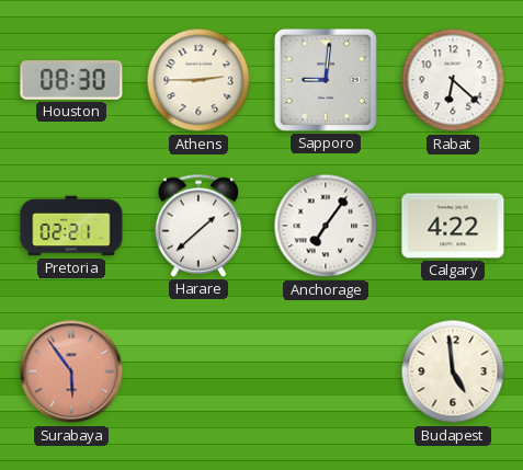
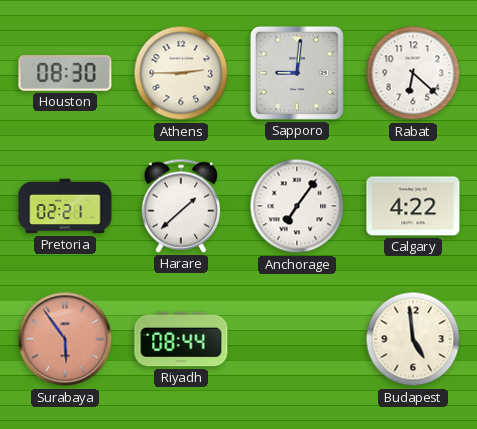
Riyadh: none -> 08:44
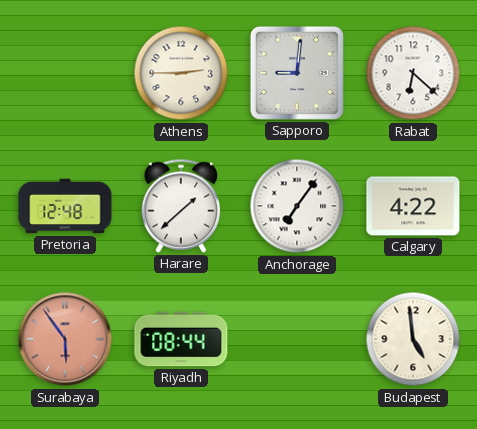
Houston: 08:30 -> none
Pretoria: 02:21 -> 12:48
